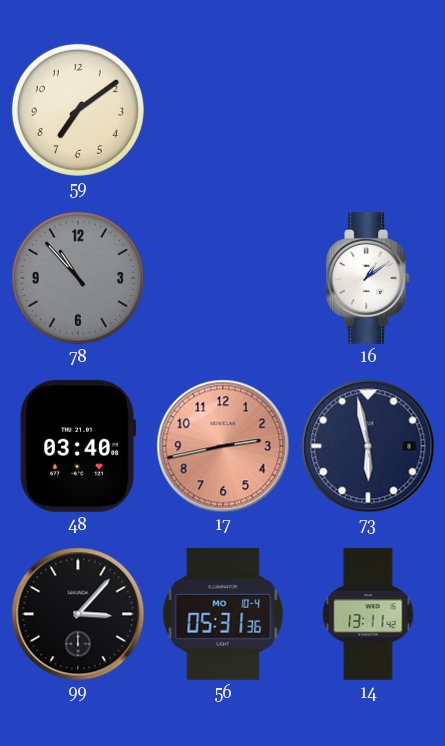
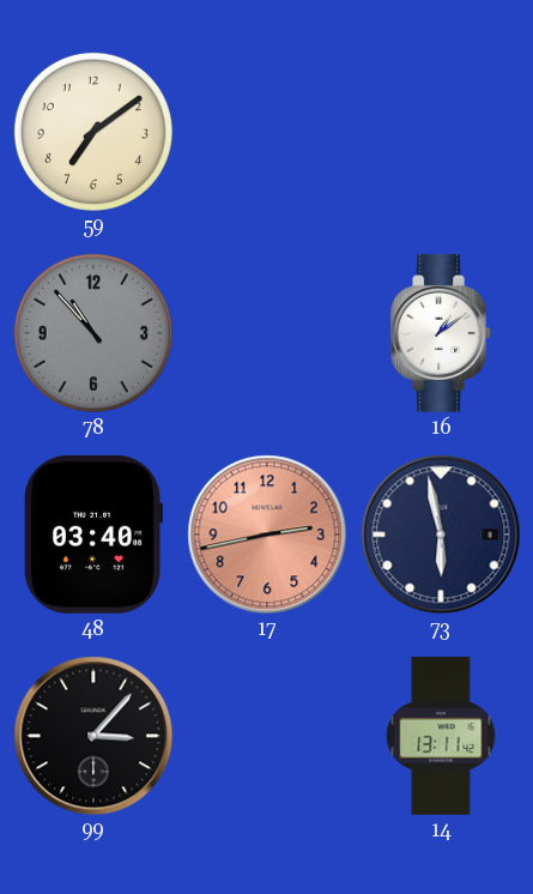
56: 05:31 -> none
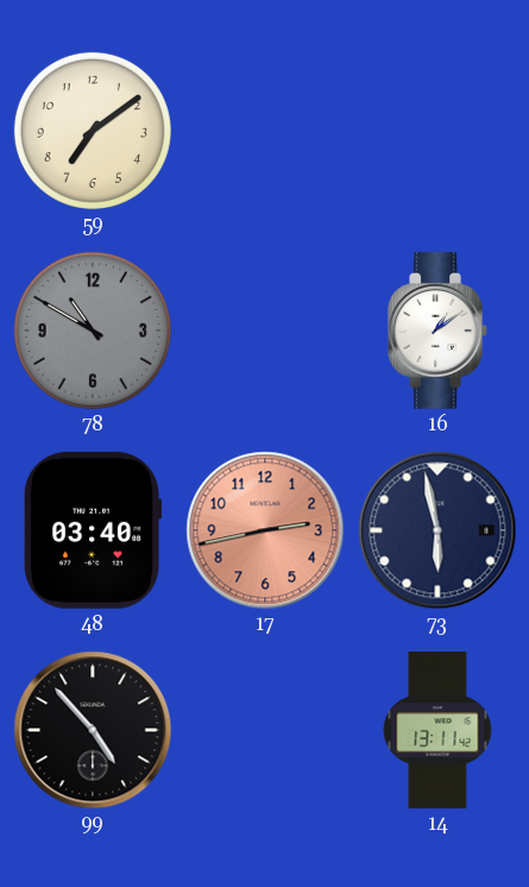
78: 10:53 -> 10:50
99: 3:07 -> 4:53
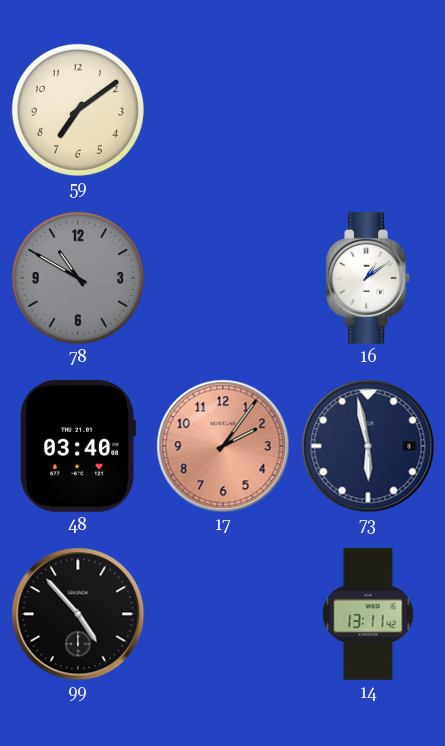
17: 2:43 -> 2:06
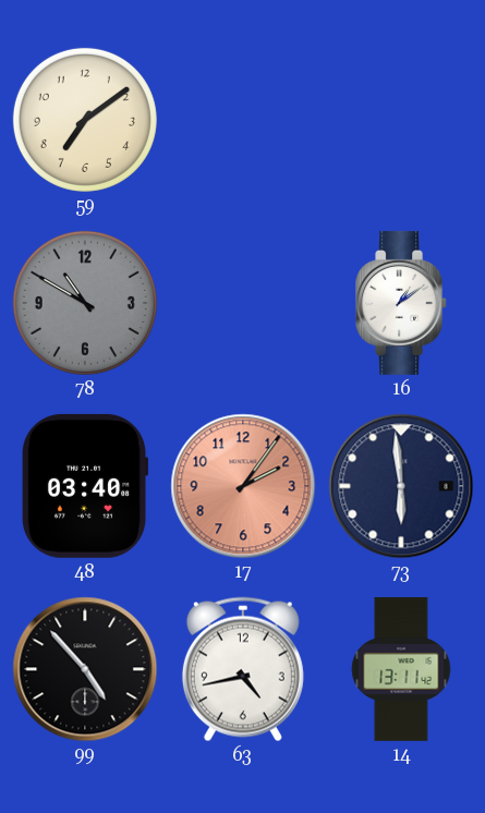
73: 5:58 -> 5:59
63: none -> 4:43
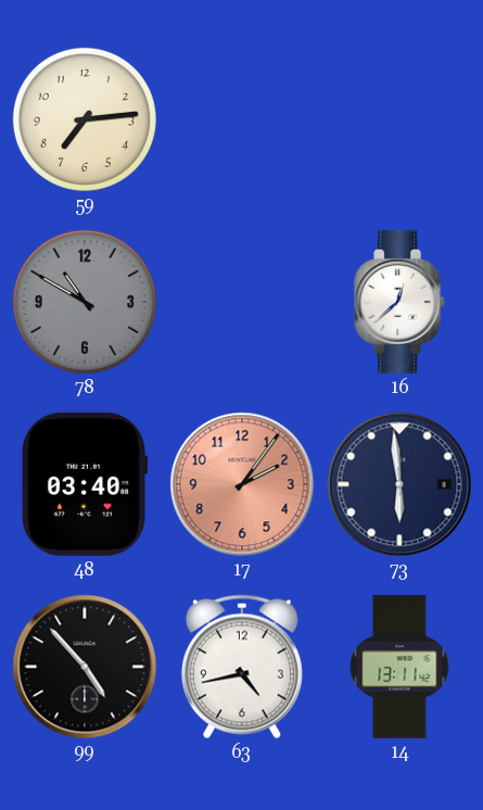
59: 7:09 -> 7:14
16: 1:09 -> 12:38
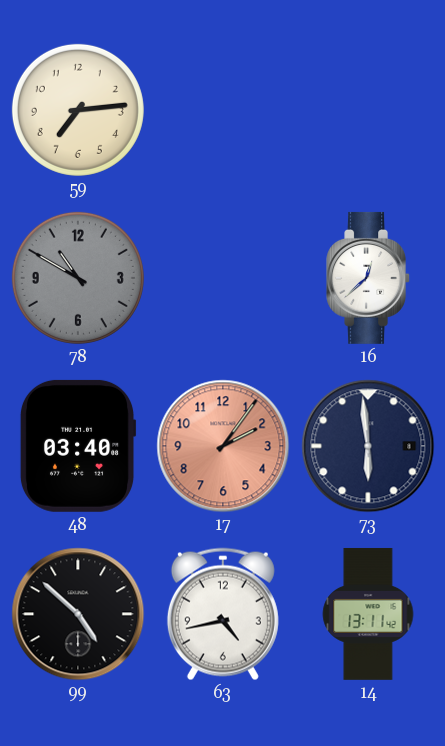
99: 4:53 -> 4:52
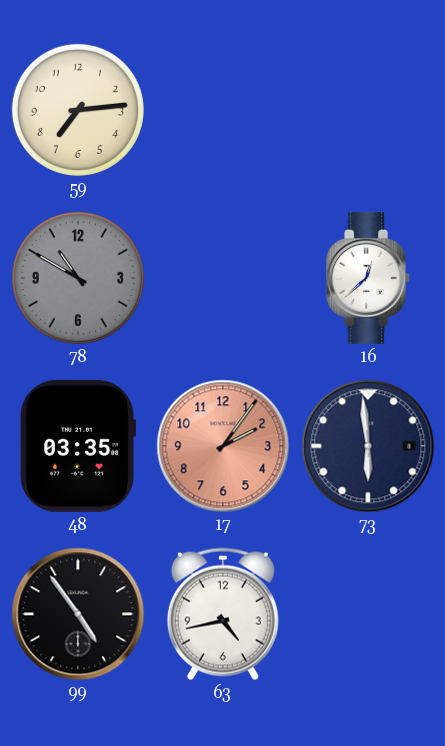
48: 03:40 -> 03:35
99: 4:52 -> 4:54
14: 13:11 -> none
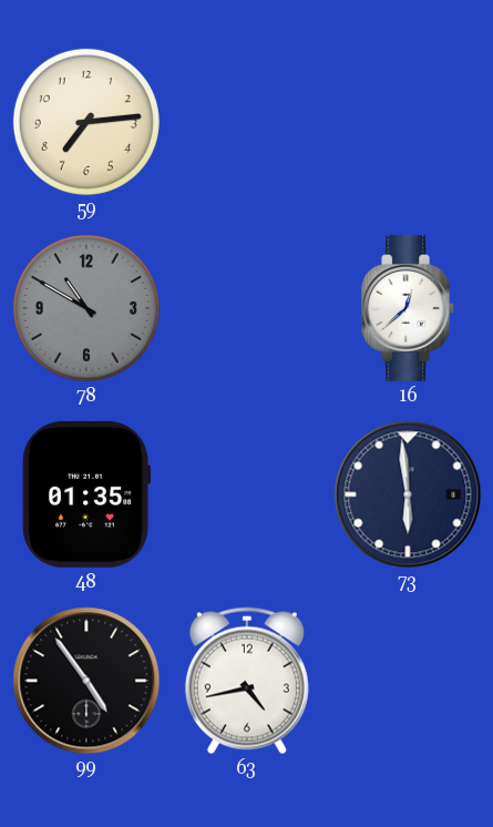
48: 03:35 -> 01:35
17: 2:06 -> none
